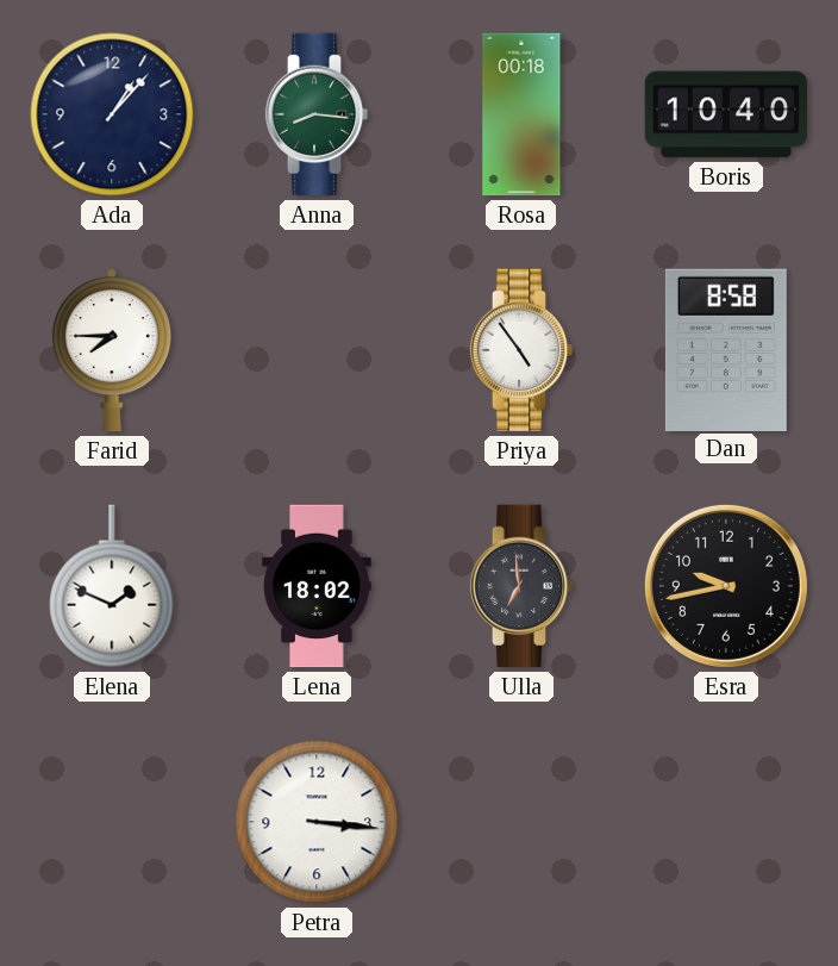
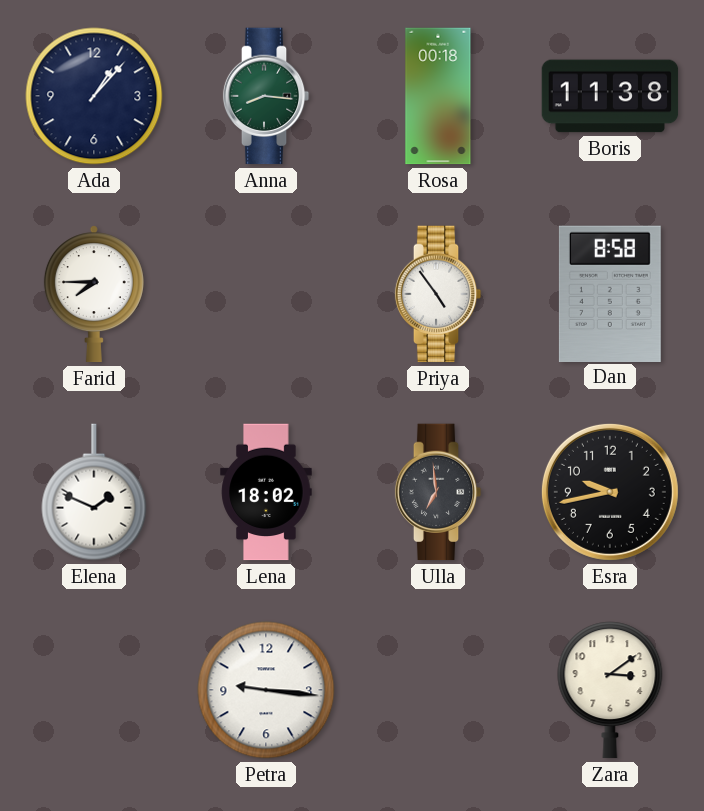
Boris: 10:40 -> 11:38
Petra: 3:16 -> 9:16
Zara: none -> 3:09
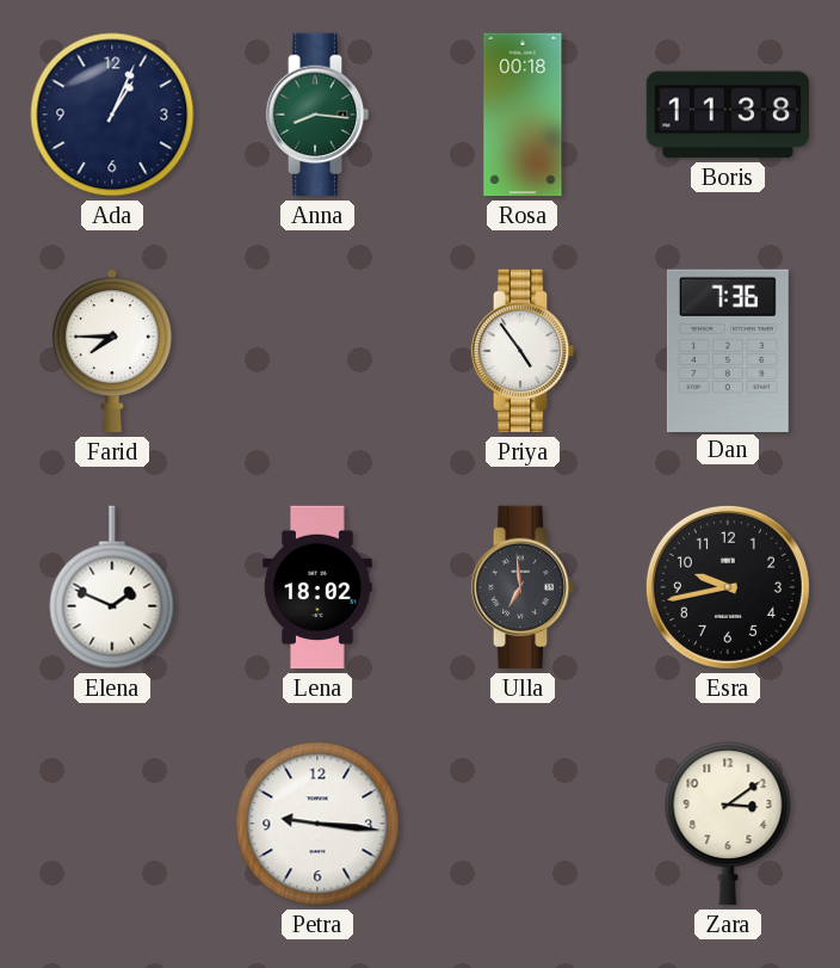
Ada: 1:07 -> 1:04
Dan: 8:58 -> 7:36
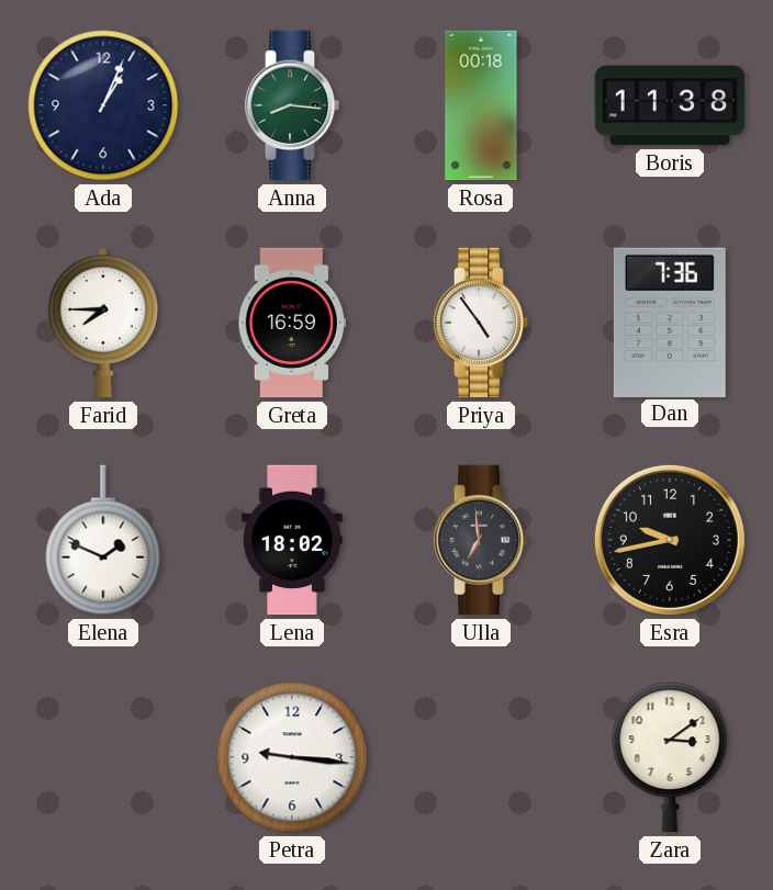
Greta: none -> 16:59
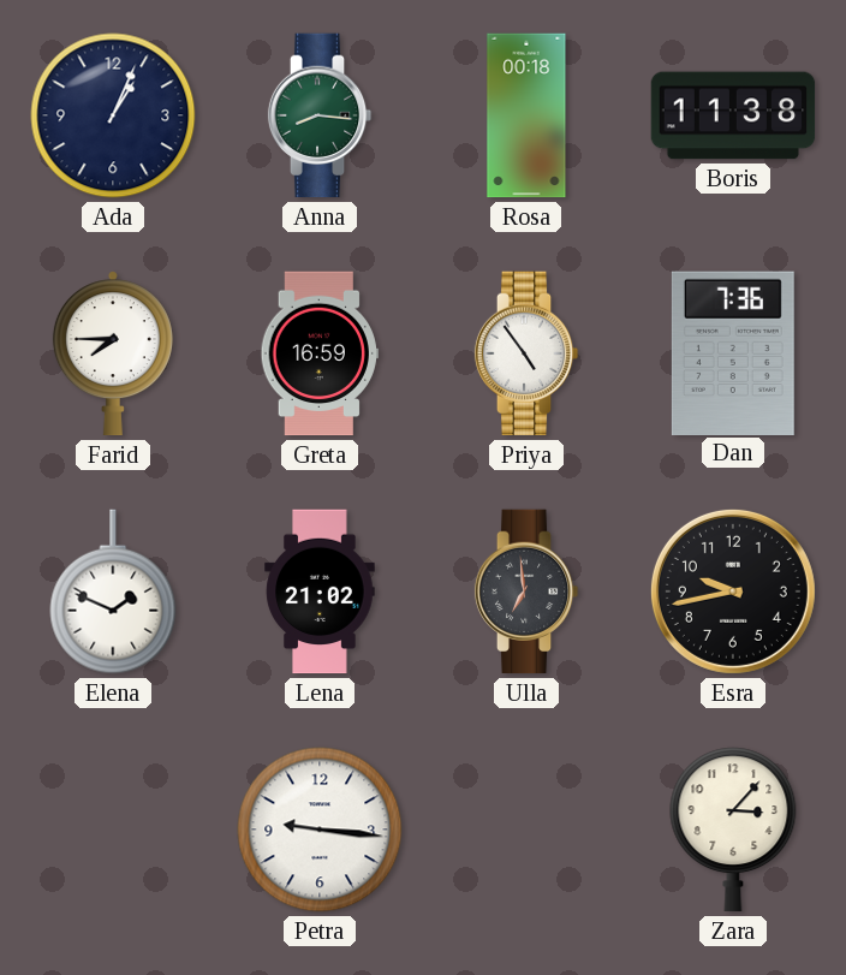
Lena: 18:02 -> 21:02
Zara: 3:09 -> 3:07
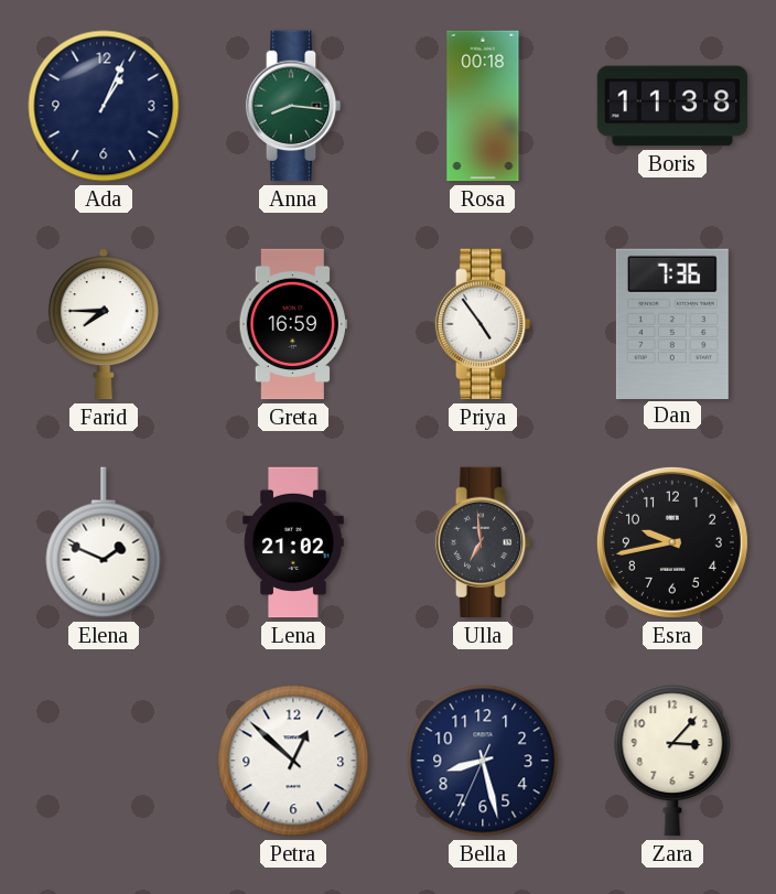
Petra: 9:16 -> 12:52
Bella: none -> 8:27
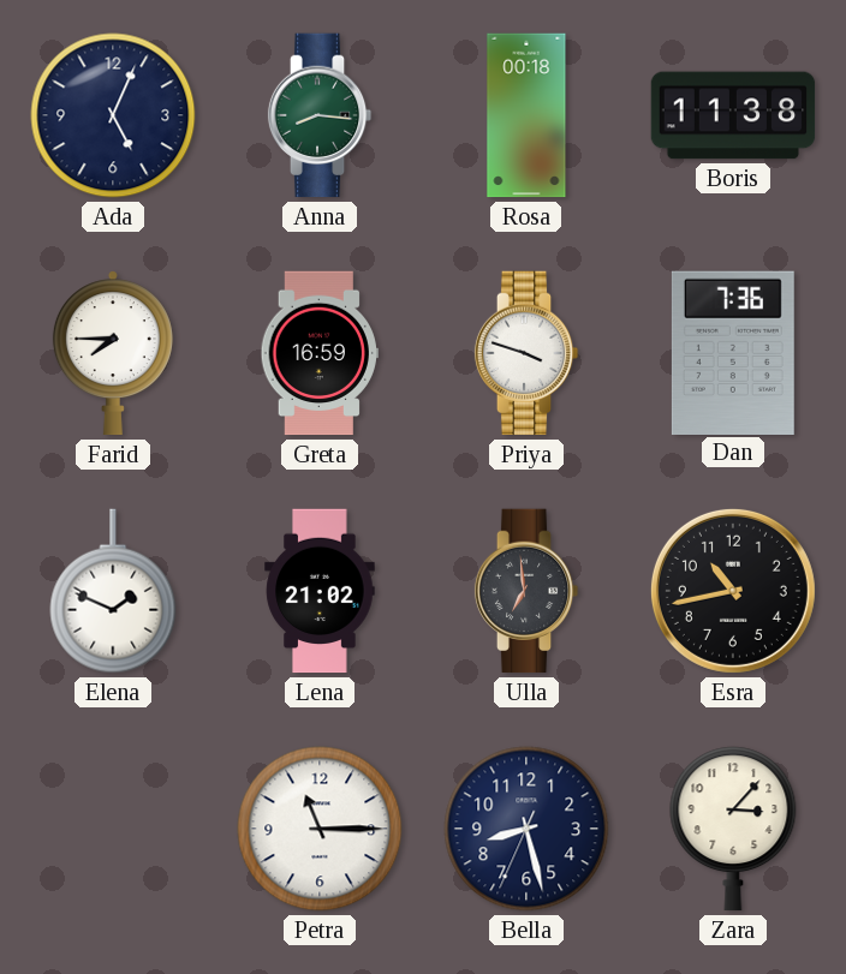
Ada: 1:04 -> 5:04
Priya: 4:54 -> 3:48
Esra: 9:43 -> 10:43
Petra: 12:52 -> 11:15
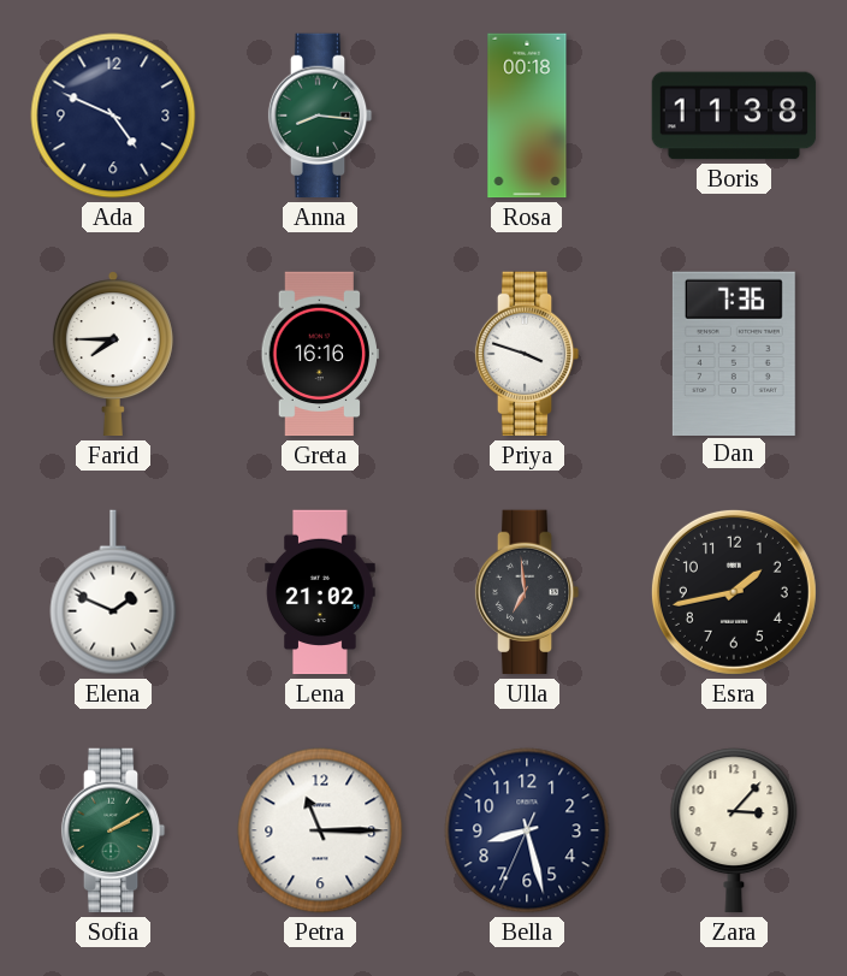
Ada: 5:04 -> 4:49
Greta: 16:59 -> 16:16
Esra: 10:43 -> 1:43
Sofia: none -> 2:10
